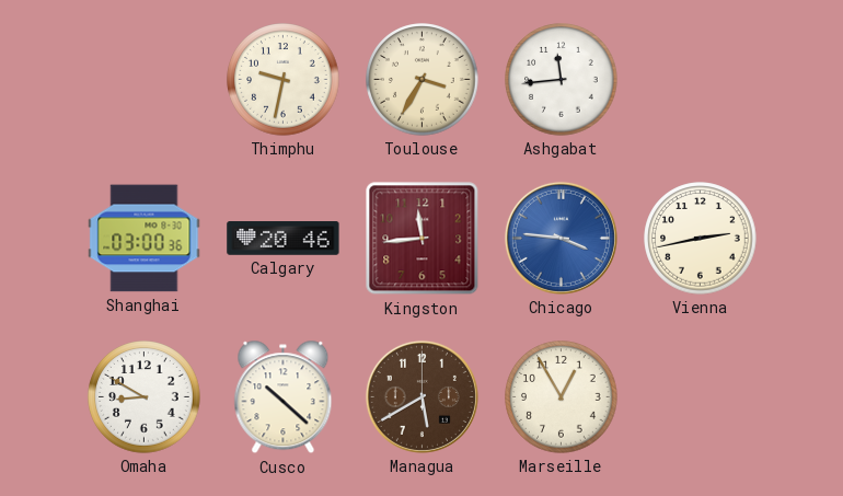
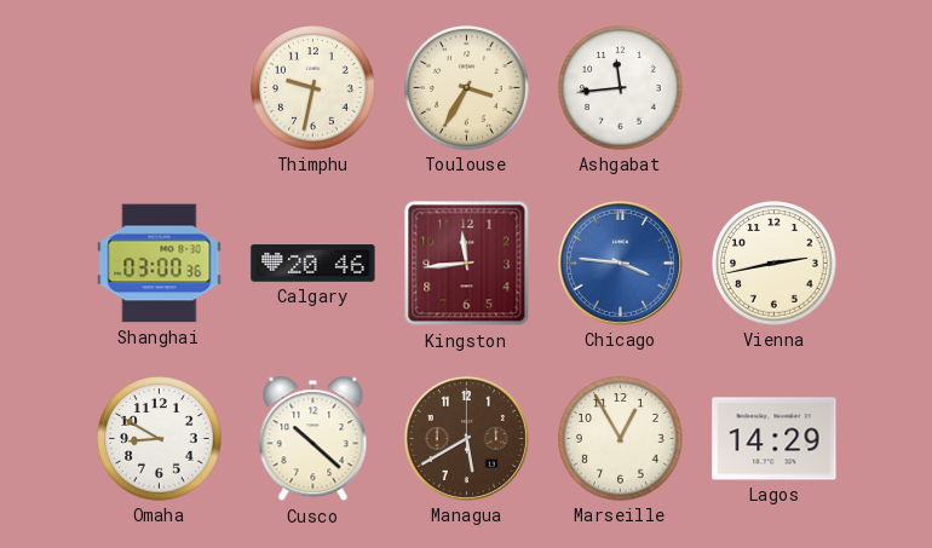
Lagos: none -> 14:29
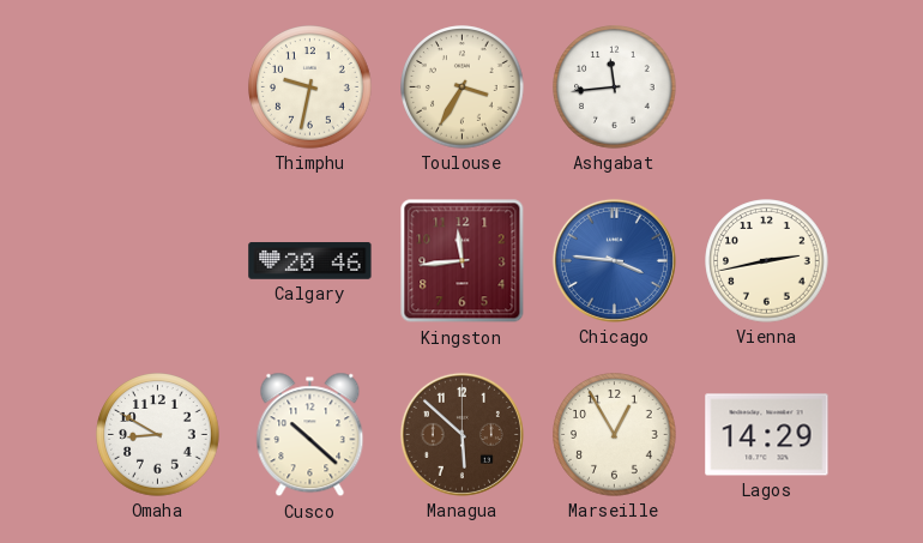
Shanghai: 03:00 -> none
Managua: 5:40 -> 5:52
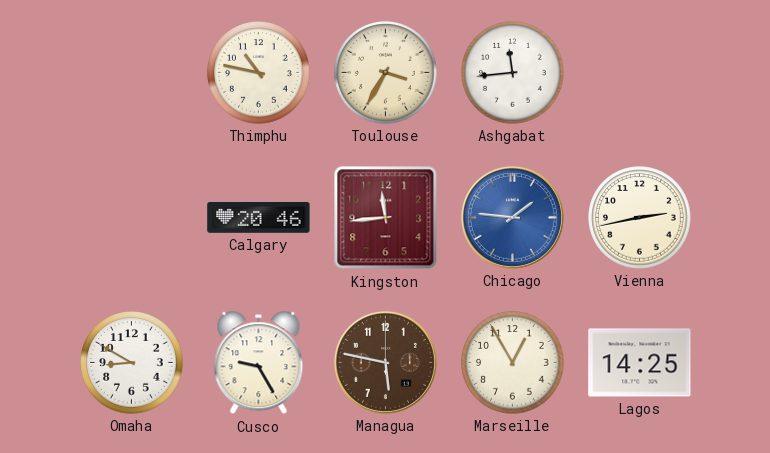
Thimphu: 9:32 -> 10:47
Chicago: 3:46 -> 1:46
Cusco: 10:22 -> 9:25
Managua: 5:52 -> 5:47
Lagos: 14:29 -> 14:25
